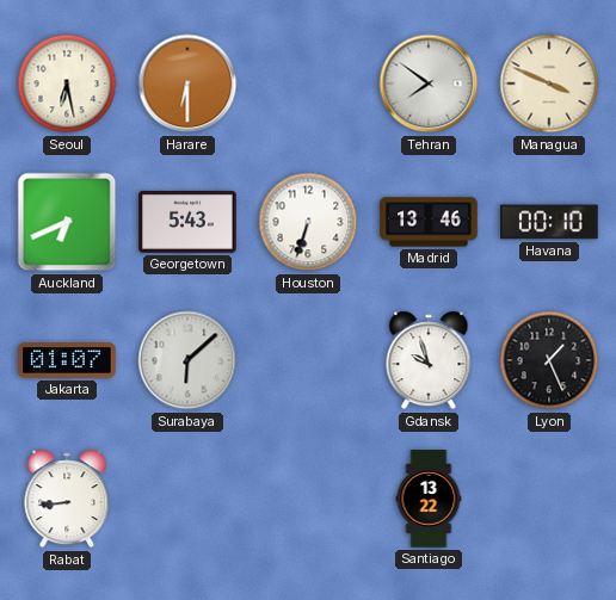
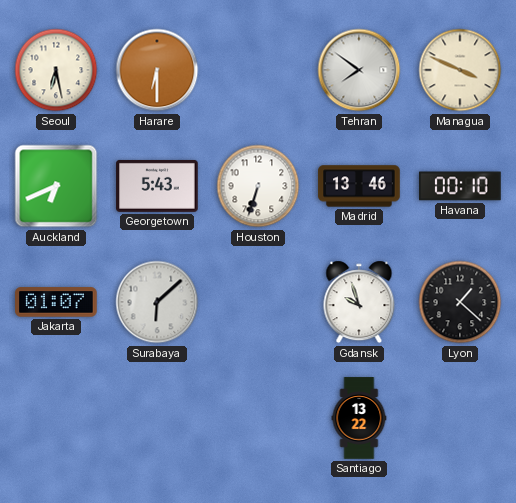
Lyon: 1:26 -> 1:22
Rabat: 8:44 -> none
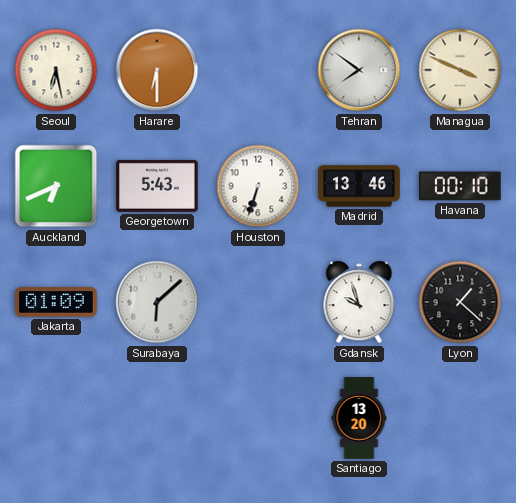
Jakarta: 01:07 -> 01:09
Santiago: 13:22 -> 13:20
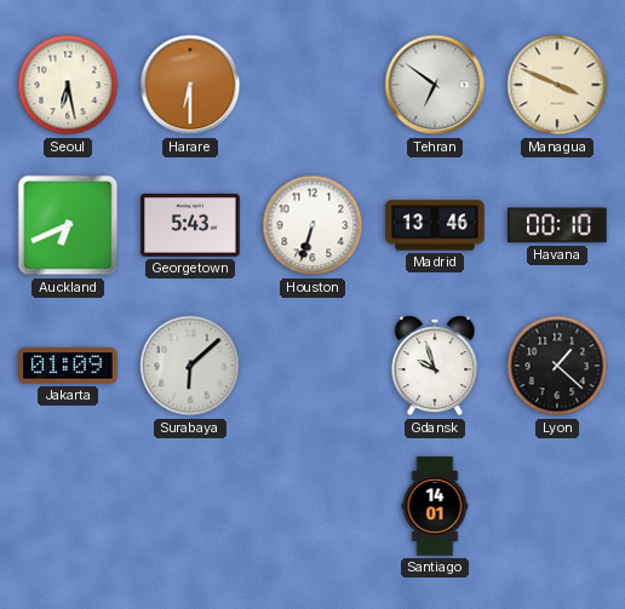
Tehran: 7:51 -> 6:51
Santiago: 13:20 -> 14:01
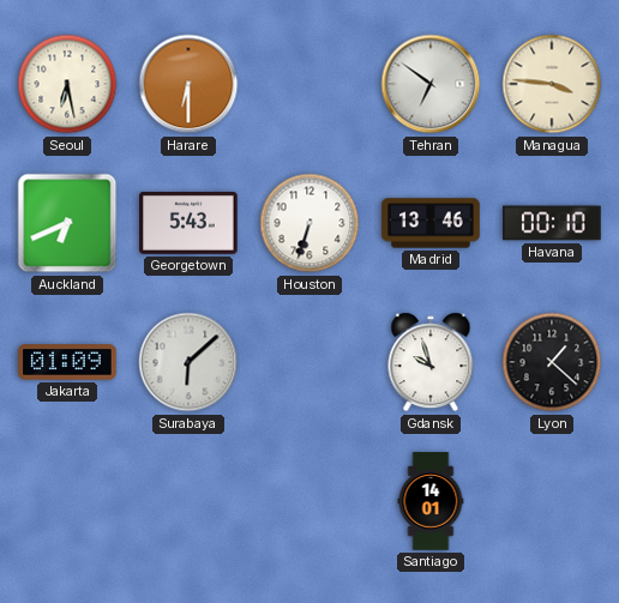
Managua: 3:49 -> 3:46
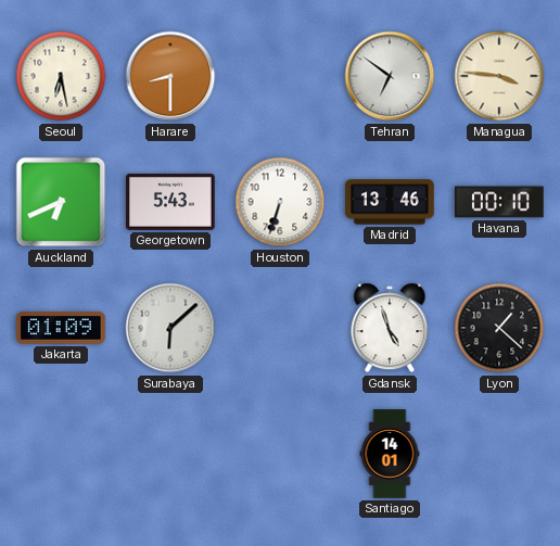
Harare: 6:30 -> 8:30
Gdansk: 9:57 -> 4:57
